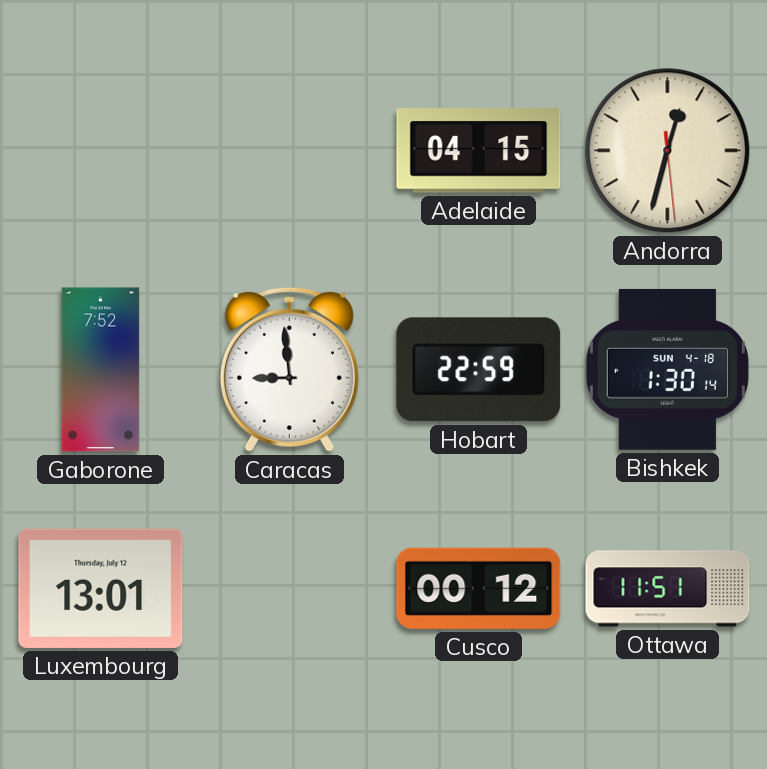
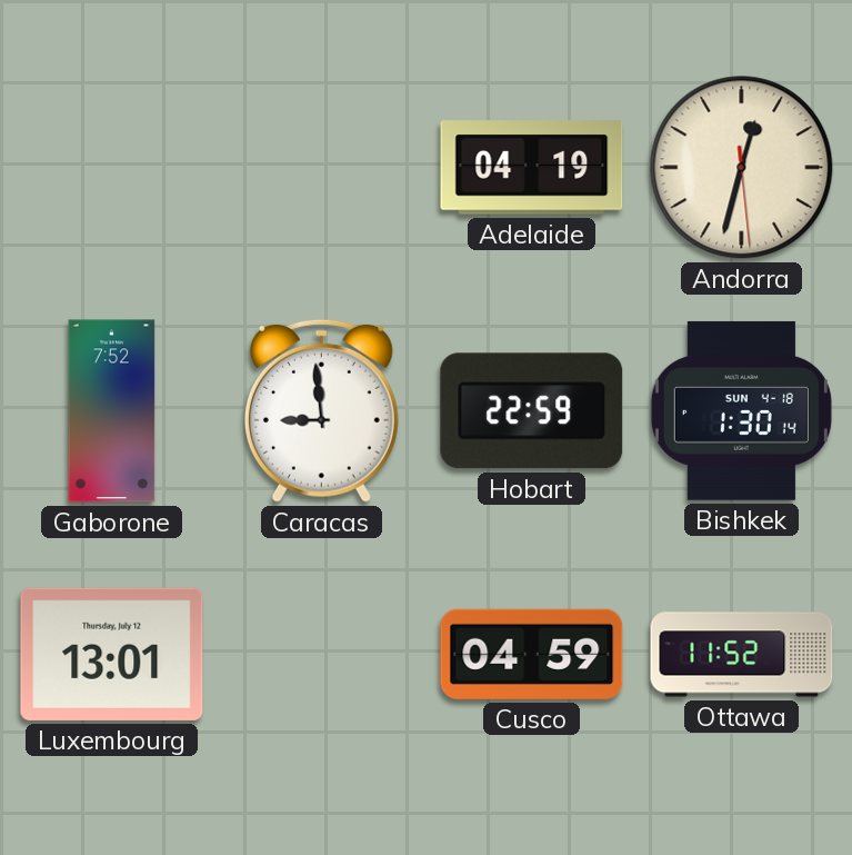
Adelaide: 04:15 -> 04:19
Cusco: 00:12 -> 04:59
Ottawa: 11:51 -> 11:52
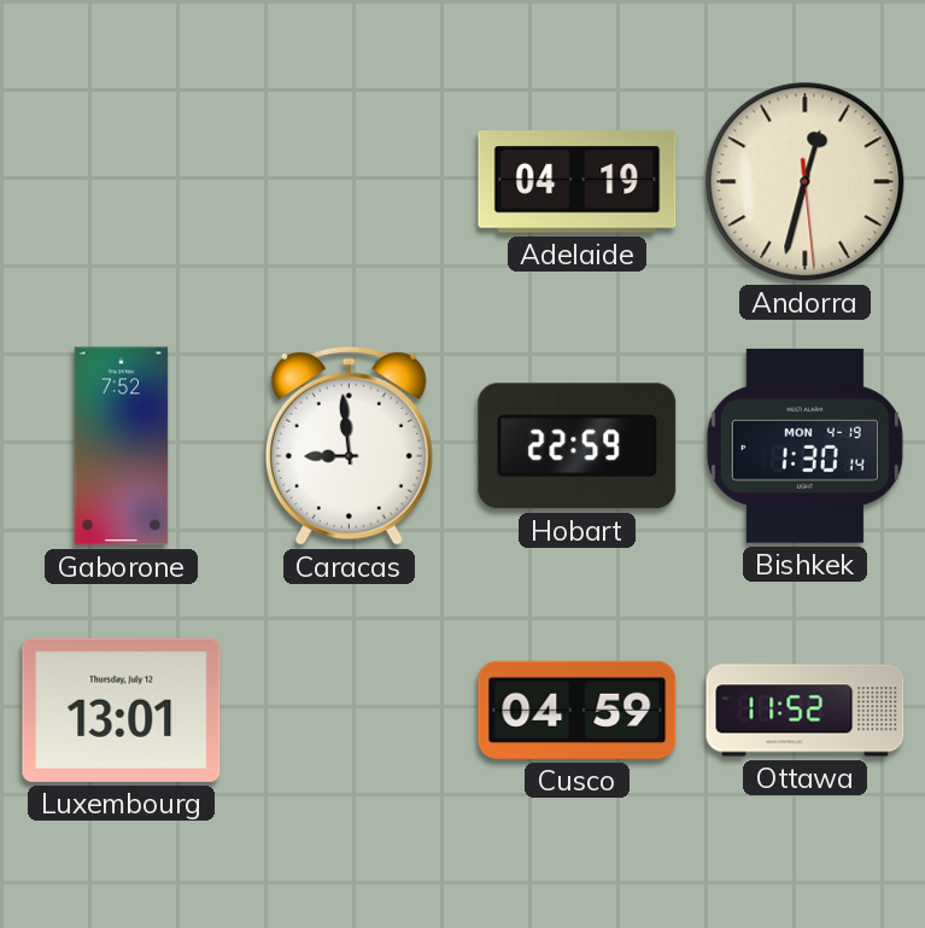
Bishkek date: SUN 4-18 -> MON 4-19
